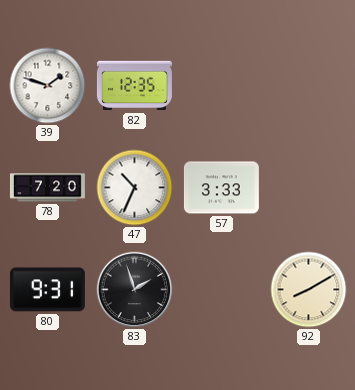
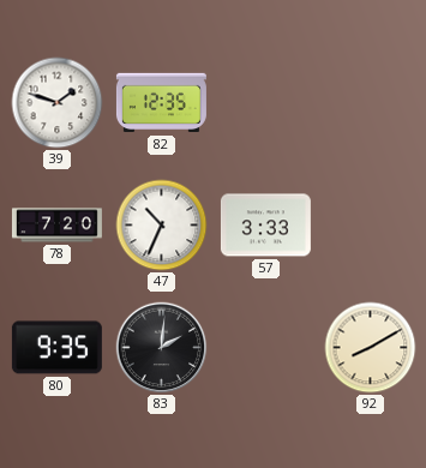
80: 9:31 -> 9:35
83: 1:57 -> 2:01
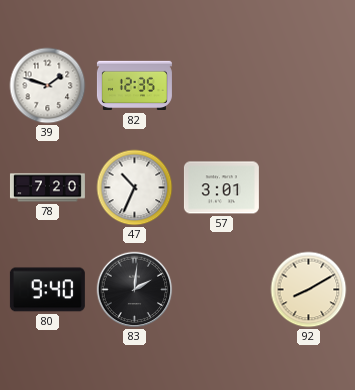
57: 3:33 -> 3:01
80: 9:35 -> 9:40
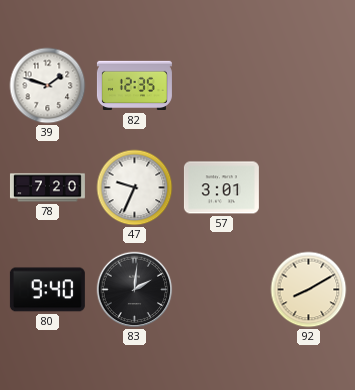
47: 10:34 -> 9:34
